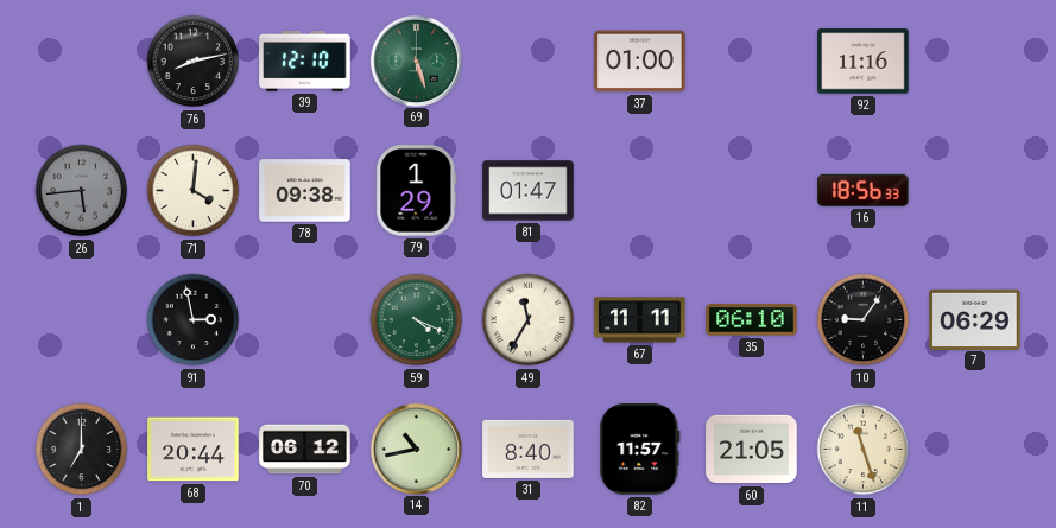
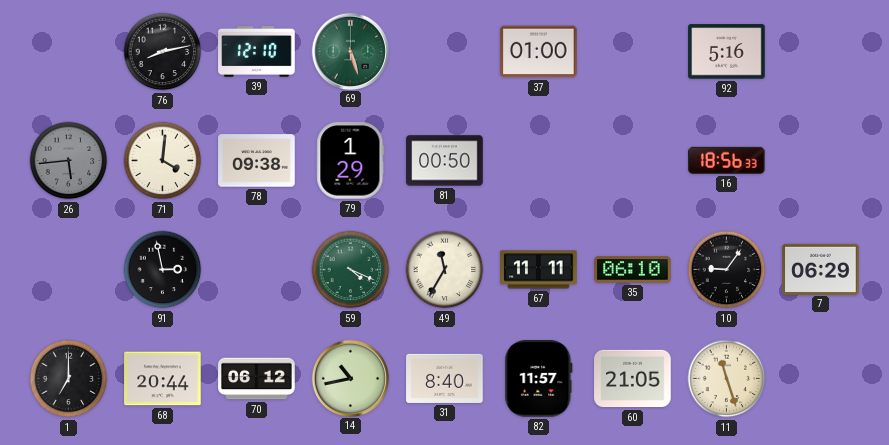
92: 11:16 -> 5:16
81: 01:47 -> 00:50
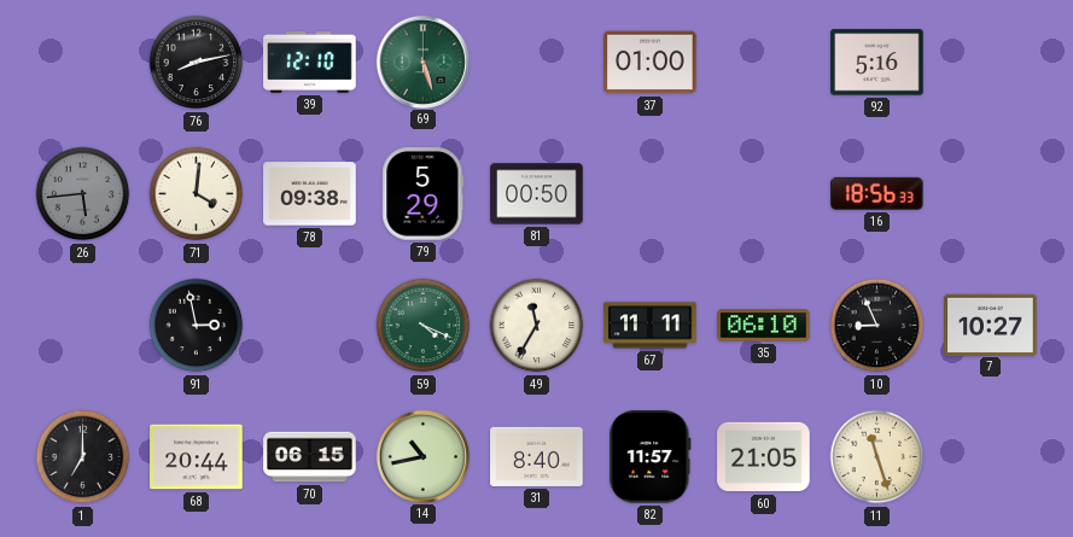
79: 1:29 -> 5:29
10: 9:06 -> 8:56
7: 06:29 -> 10:27
70: 06:12 -> 06:15
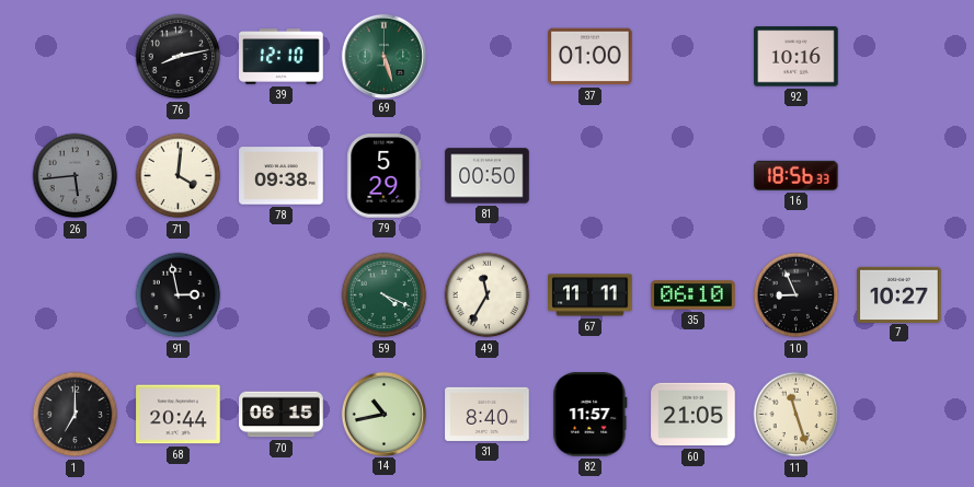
92: 5:16 -> 10:16
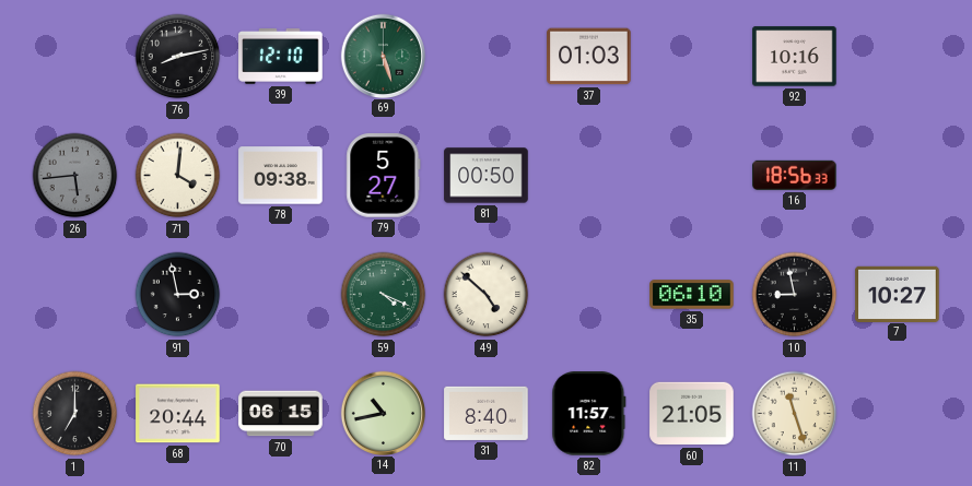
37: 01:00 -> 01:03
79: 5:29 -> 5:27
49: 11:35 -> 4:52
67: 11:11 -> none
10: 8:56 -> 8:58
